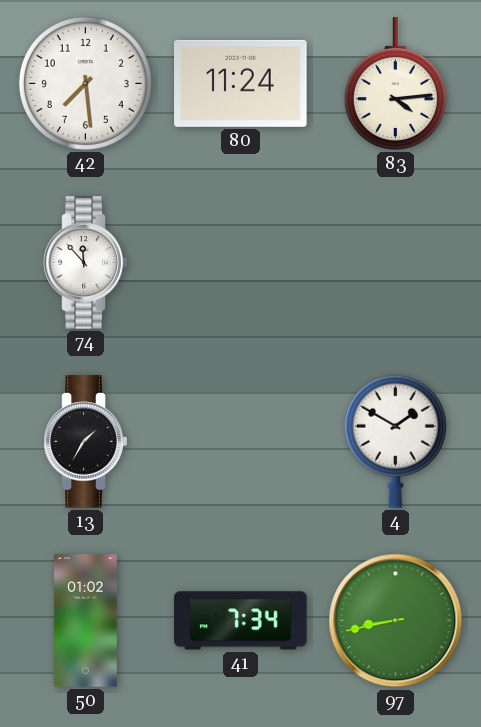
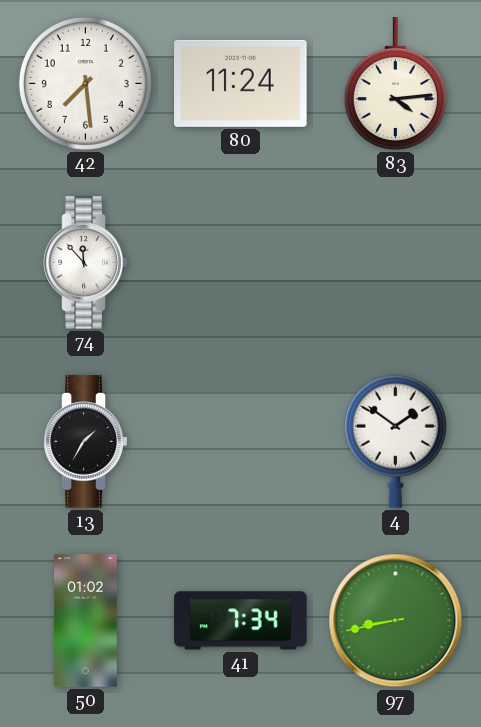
4: 1:50 -> 1:51
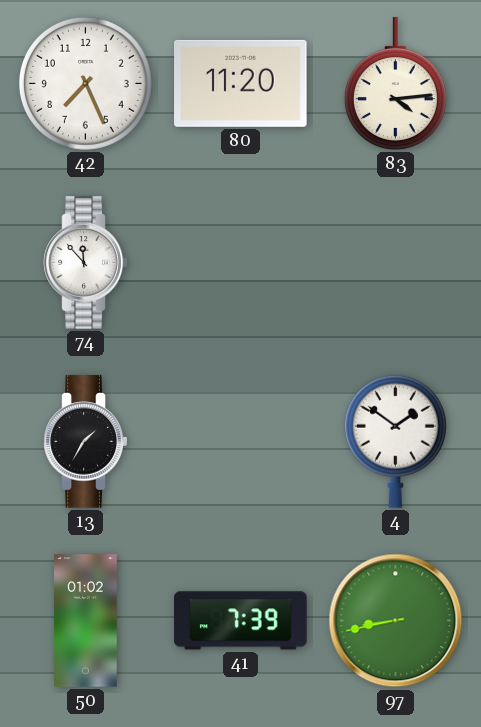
42: 7:29 -> 7:26
80: 11:24 -> 11:20
41: 7:34 -> 7:39
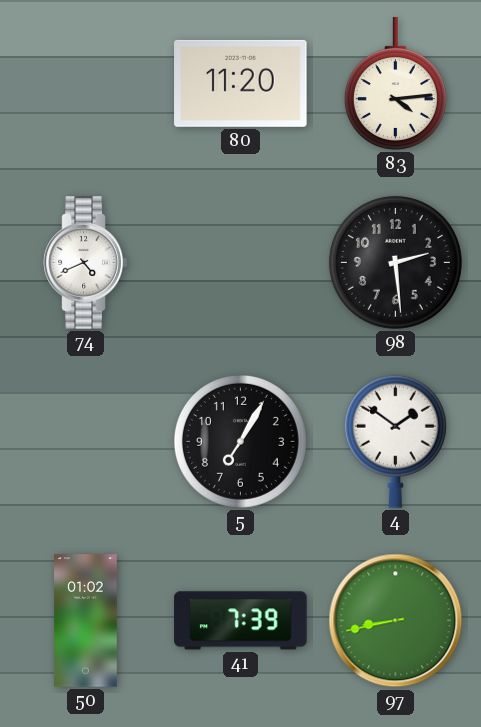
42: 7:26 -> none
74: 11:53 -> 4:41
98: none -> 2:29
13: 1:35 -> none
5: none -> 7:05
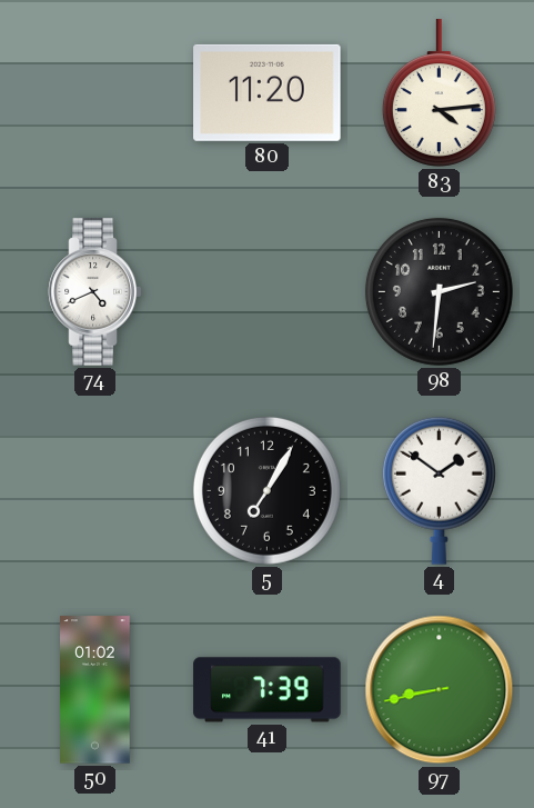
98: 2:29 -> 2:31
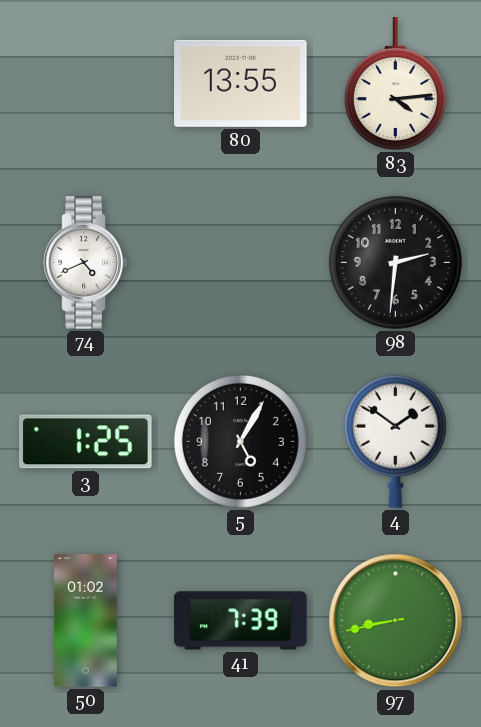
80: 11:20 -> 13:55
3: none -> 1:25
5: 7:05 -> 5:05
